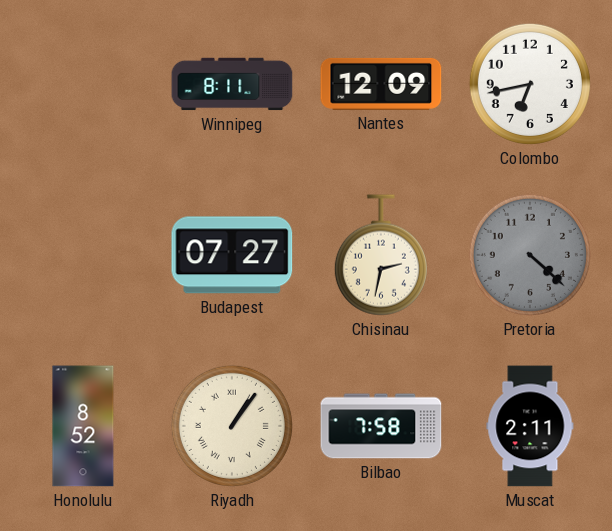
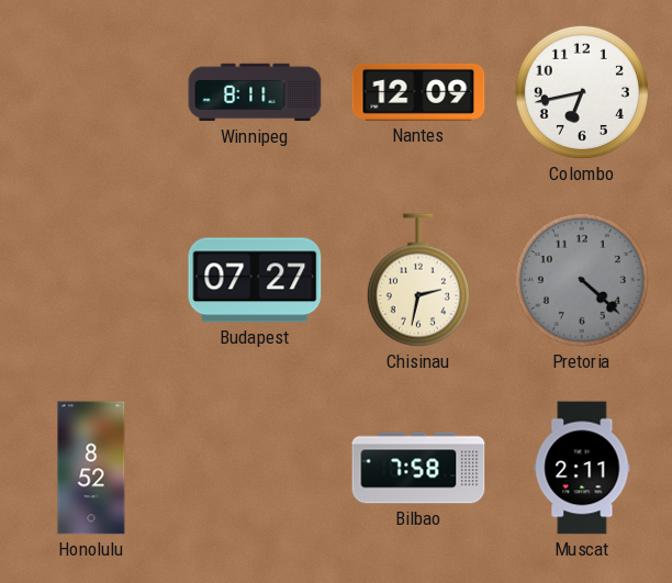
Riyadh: 1:06 -> none
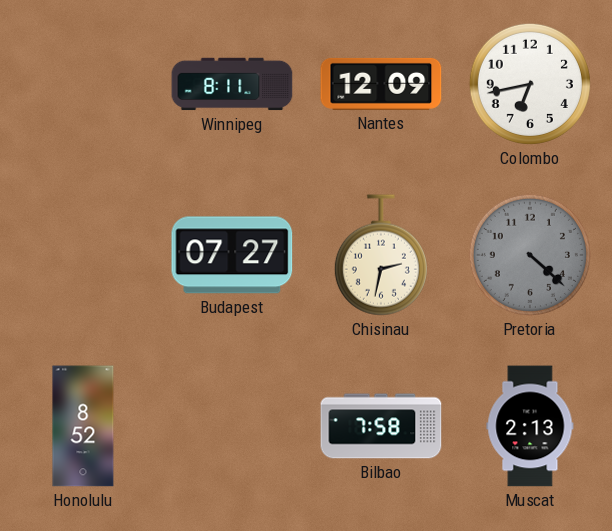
Muscat: 2:11 -> 2:13
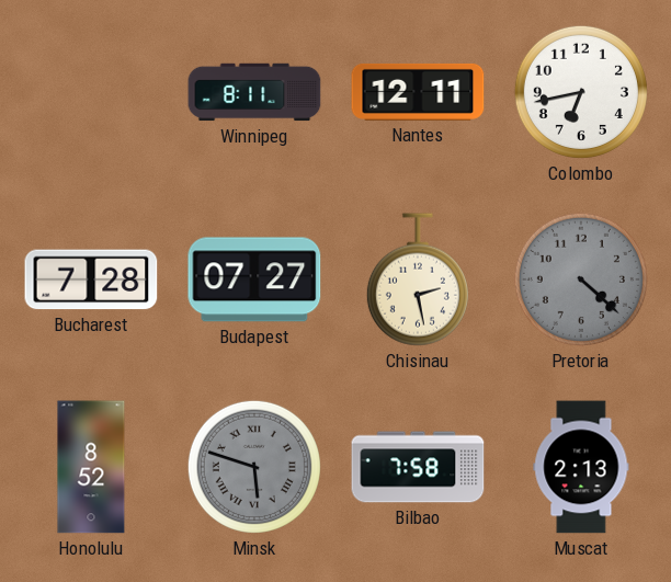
Nantes: 12:09 -> 12:11
Bucharest: none -> 7:28
Chisinau: 2:32 -> 2:28
Minsk: none -> 5:48
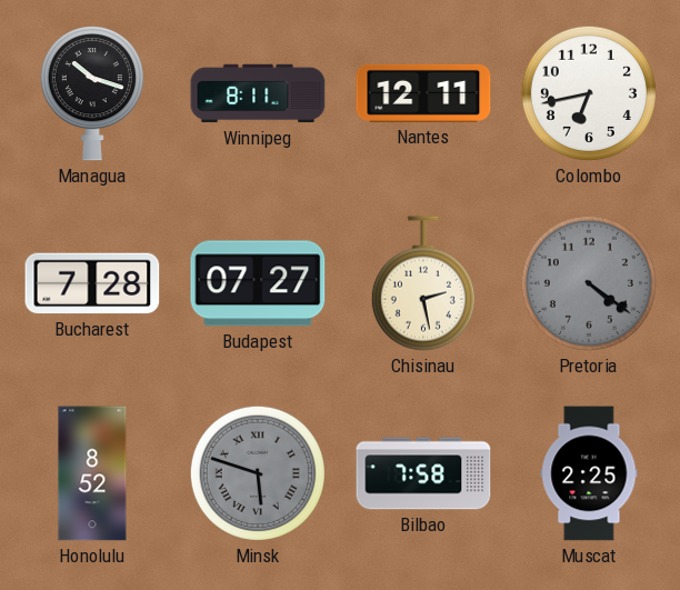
Managua: none -> 10:18
Pretoria: 4:22 -> 4:21
Muscat: 2:13 -> 2:25
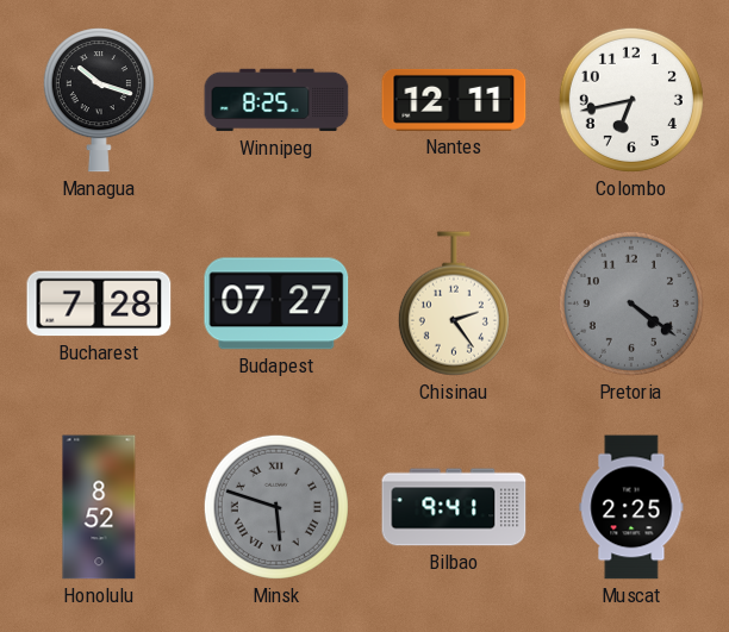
Winnipeg: 8:11 -> 8:25
Chisinau: 2:28 -> 2:24
Bilbao: 7:58 -> 9:41
